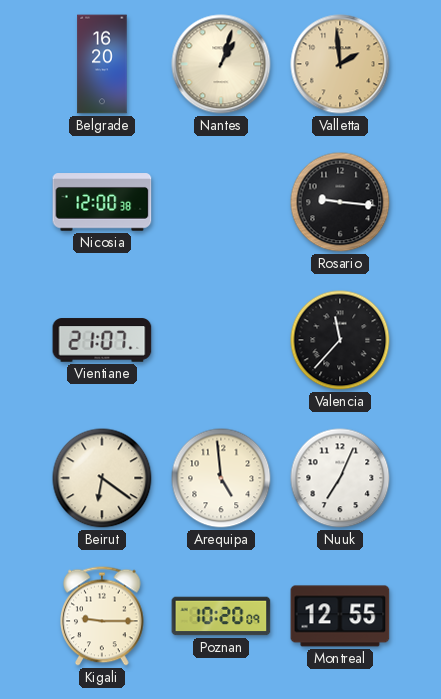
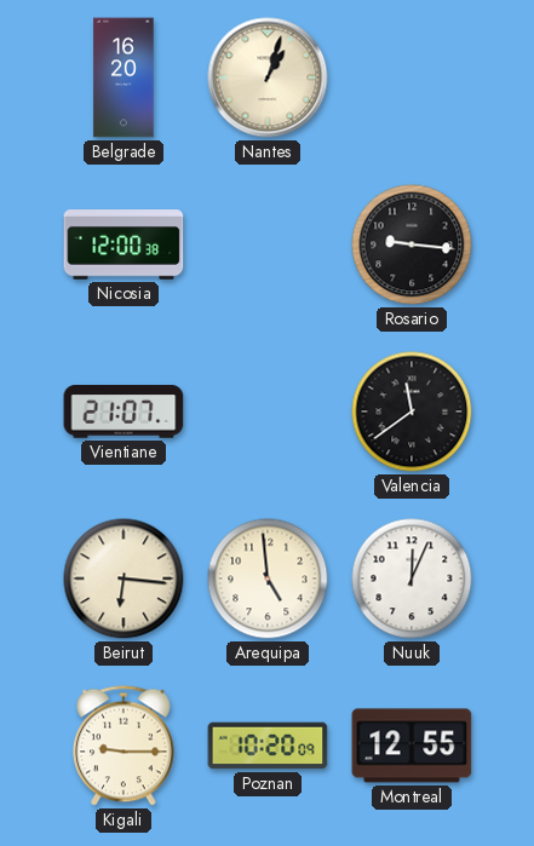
Valletta: 1:59 -> none
Valencia: 11:37 -> 11:39
Beirut: 6:21 -> 6:16
Nuuk: 7:04 -> 12:04
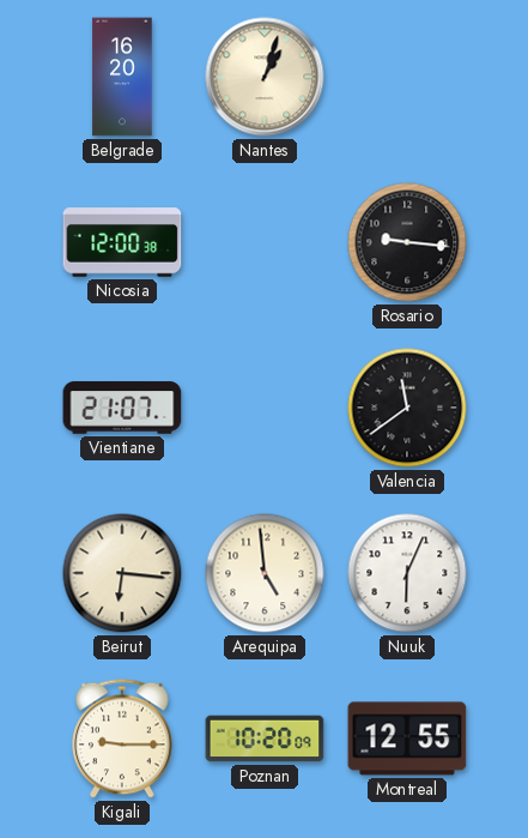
Nuuk: 12:04 -> 6:04
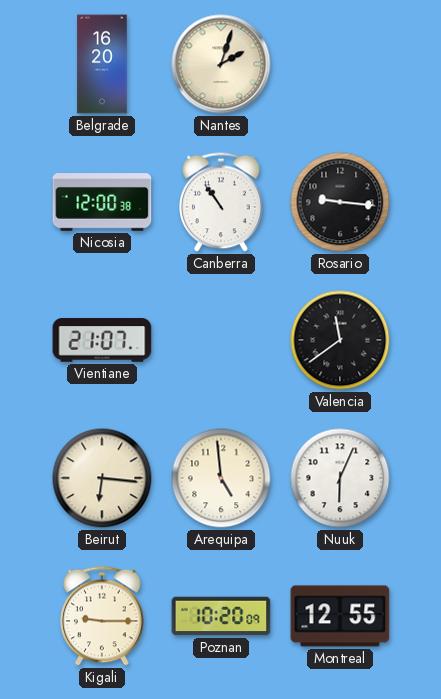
Nantes: 1:03 -> 2:03
Canberra: none -> 10:54
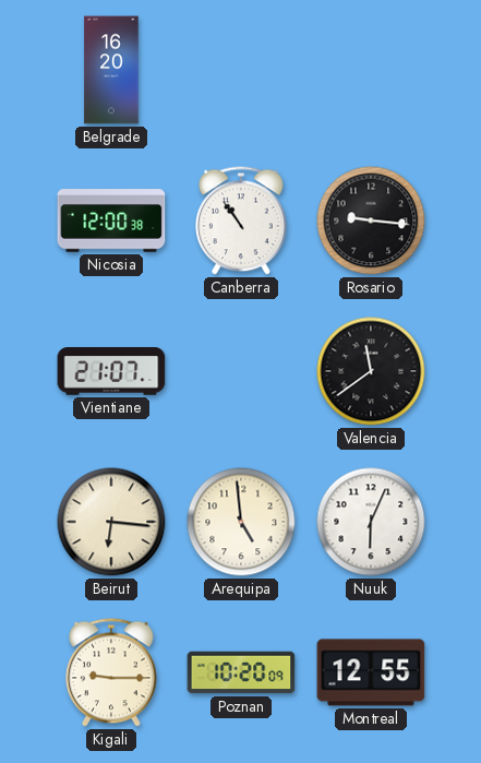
Nantes: 2:03 -> none
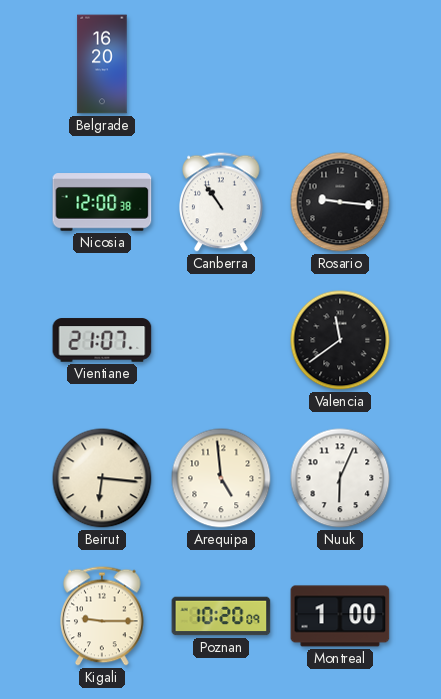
Montreal: 12:55 -> 1:00
